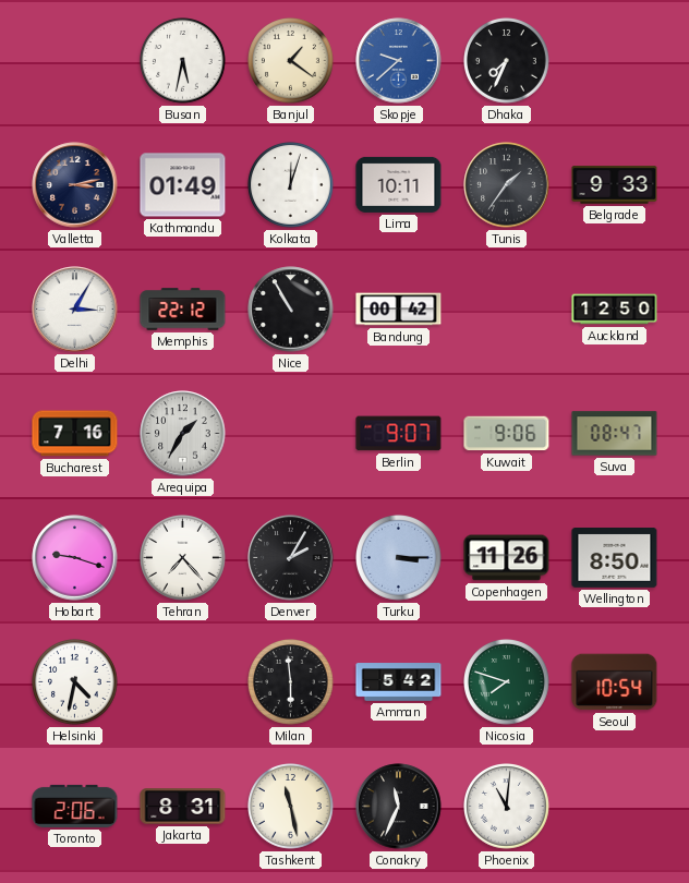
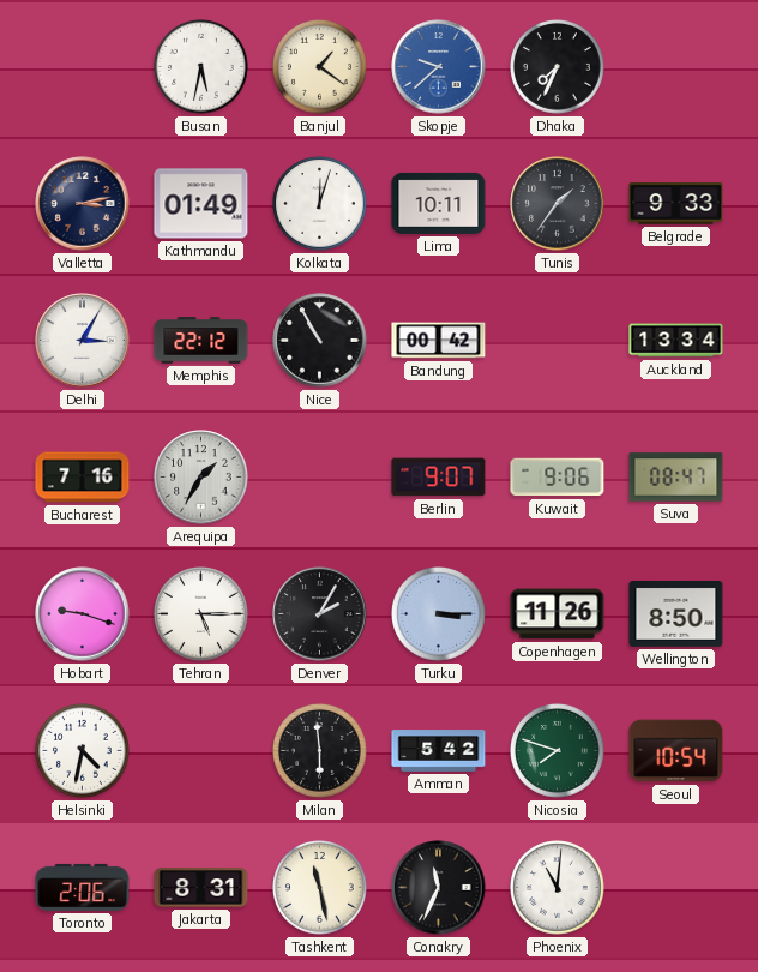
Auckland: 12:50 -> 13:34
Tehran: 7:23 -> 5:15
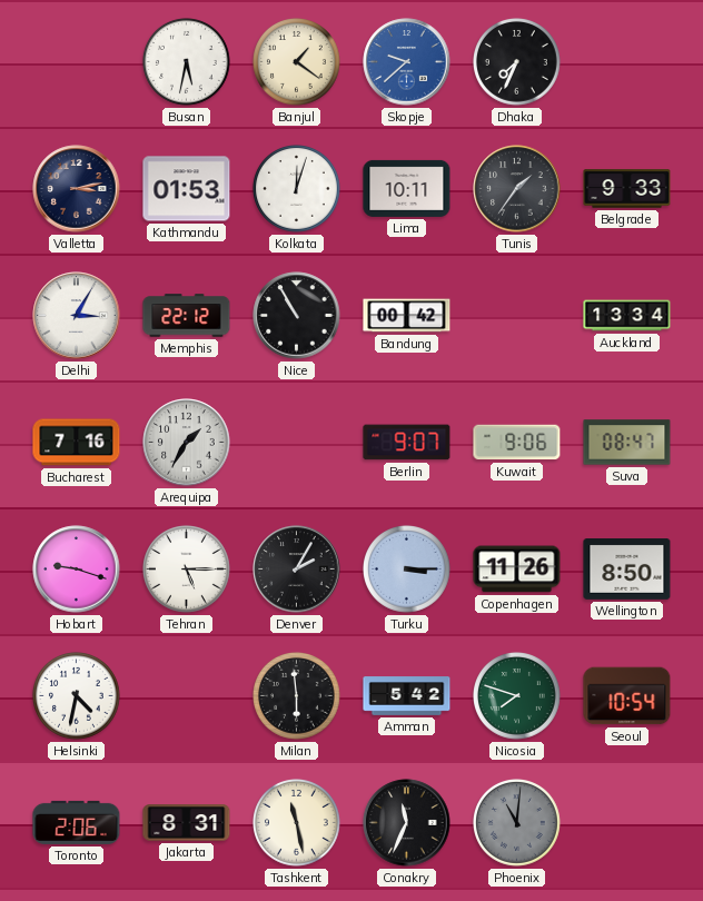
Kathmandu: 01:49 -> 01:53
Phoenix dial: white -> grey
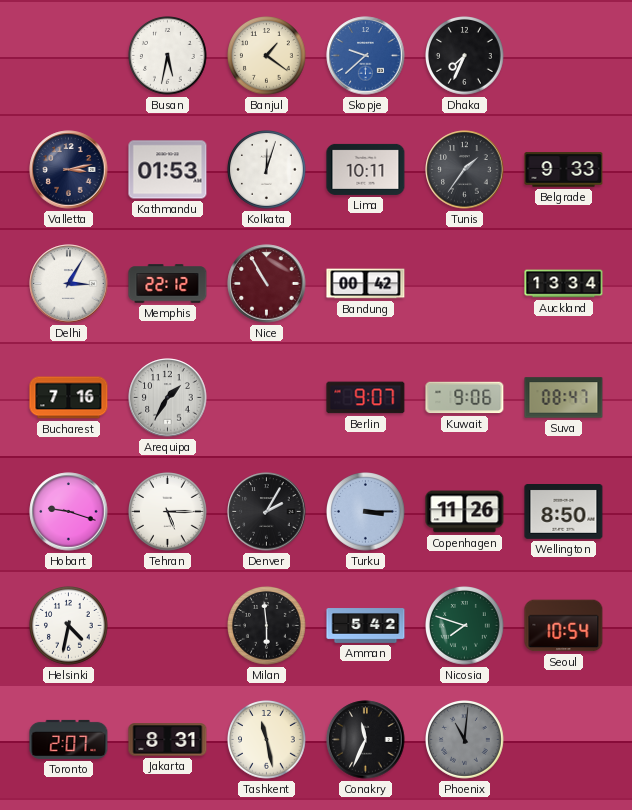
Nice dial: black -> burgundy
Toronto: 2:06 -> 2:07
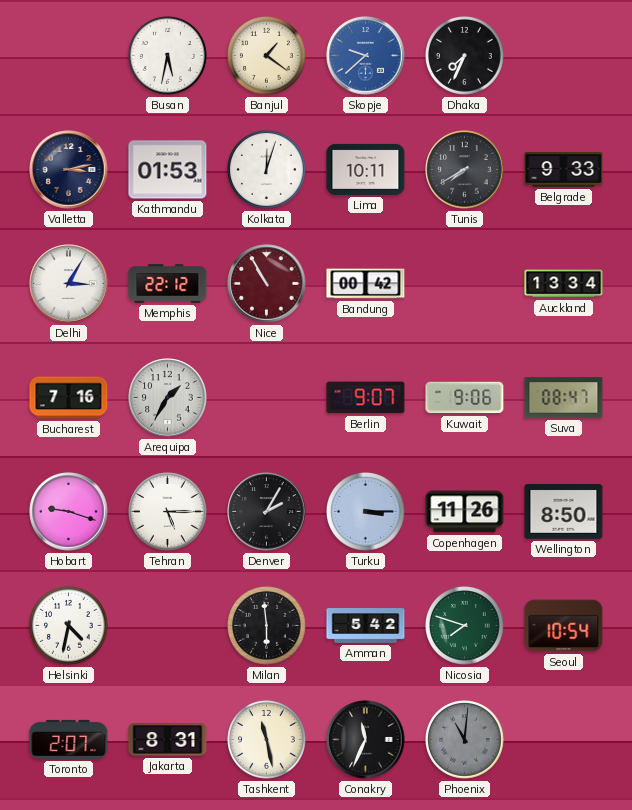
Tunis: 1:36 -> 7:40
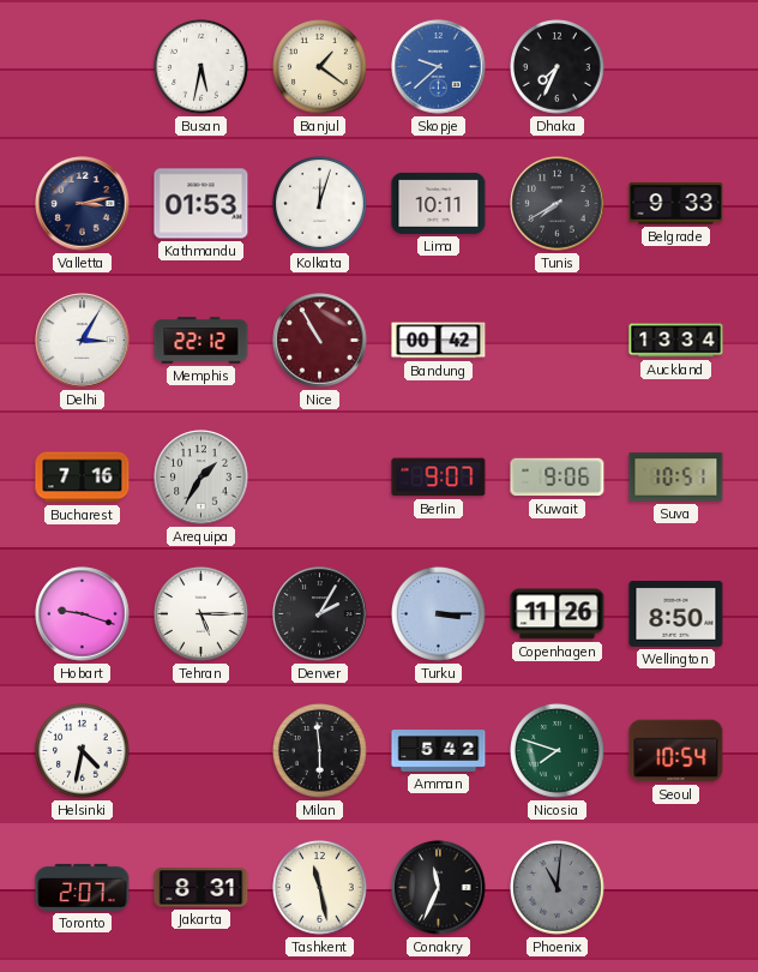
Suva: 08:47 -> 10:51
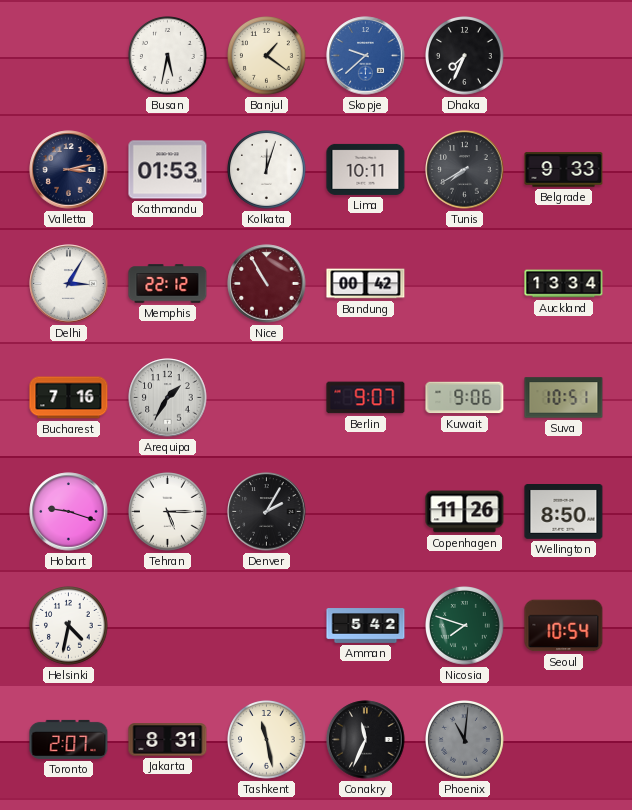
Turku: 3:15 -> none
Milan: 5:59 -> none
